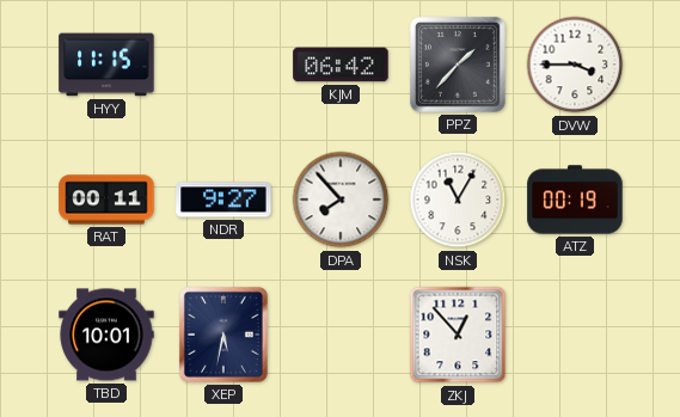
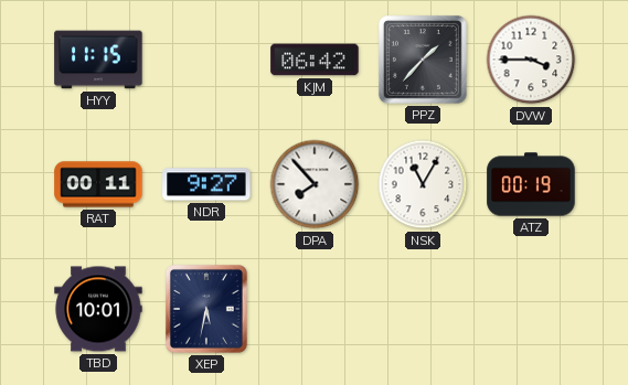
ZKJ: 12:53 -> none
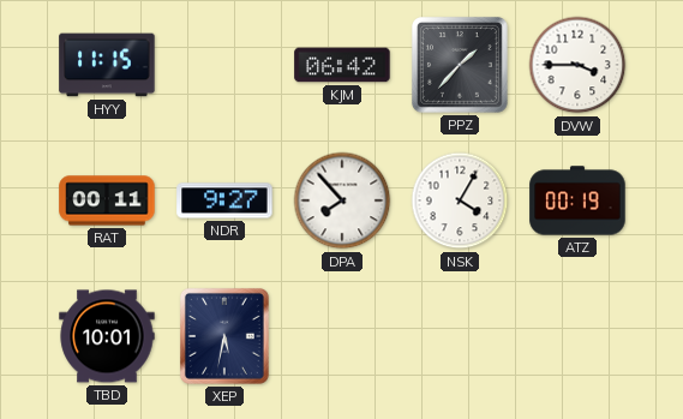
NSK: 11:05 -> 4:05
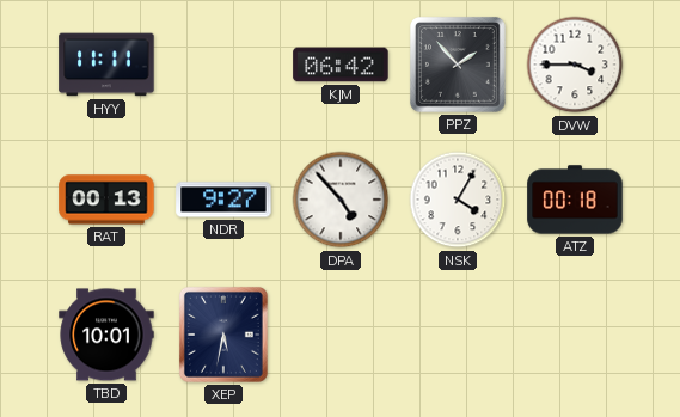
HYY: 11:15 -> 11:11
PPZ: 1:37 -> 1:53
RAT: 00:11 -> 00:13
DPA: 7:53 -> 4:53
ATZ: 00:19 -> 00:18
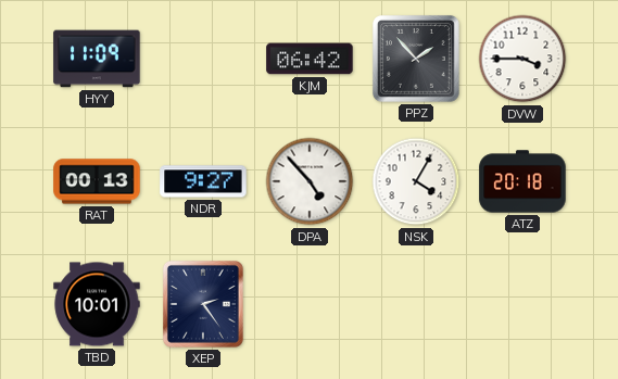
HYY: 11:11 -> 11:09
ATZ: 00:18 -> 20:18
XEP: 5:32 -> 2:24
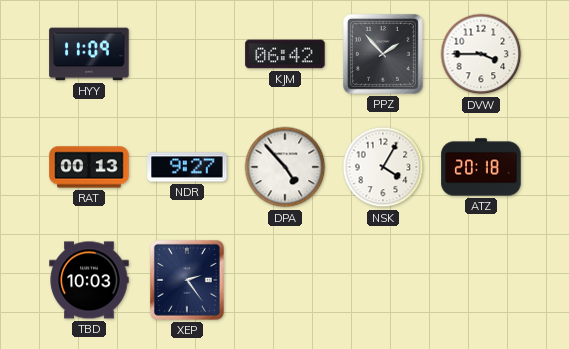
TBD: 10:01 -> 10:03
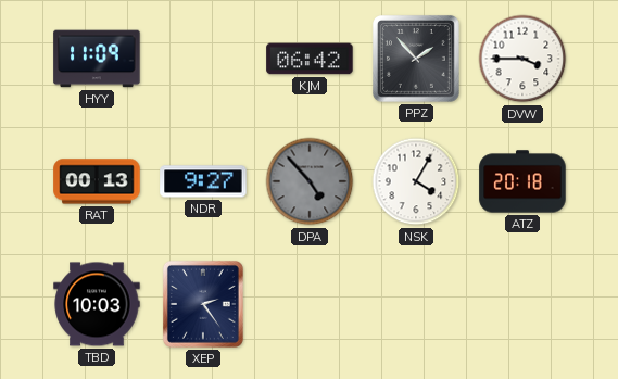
DPA dial: white -> grey
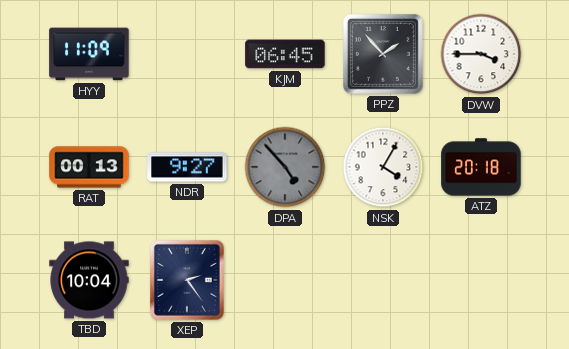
KJM: 06:42 -> 06:45
TBD: 10:03 -> 10:04
